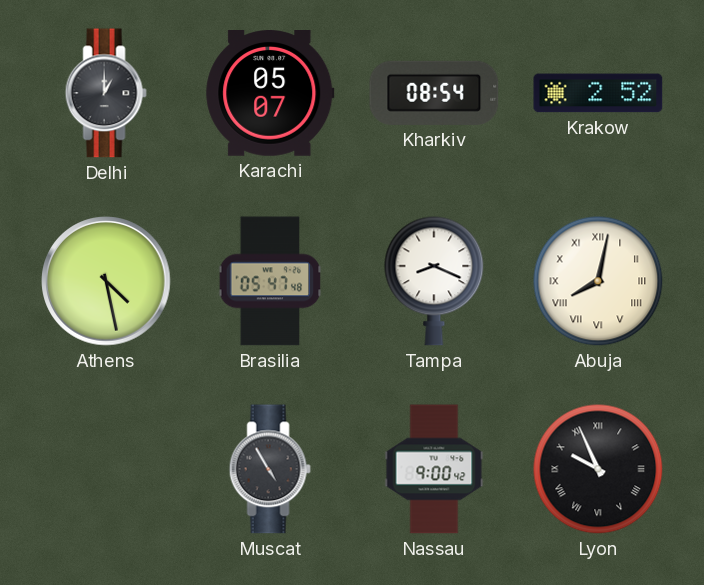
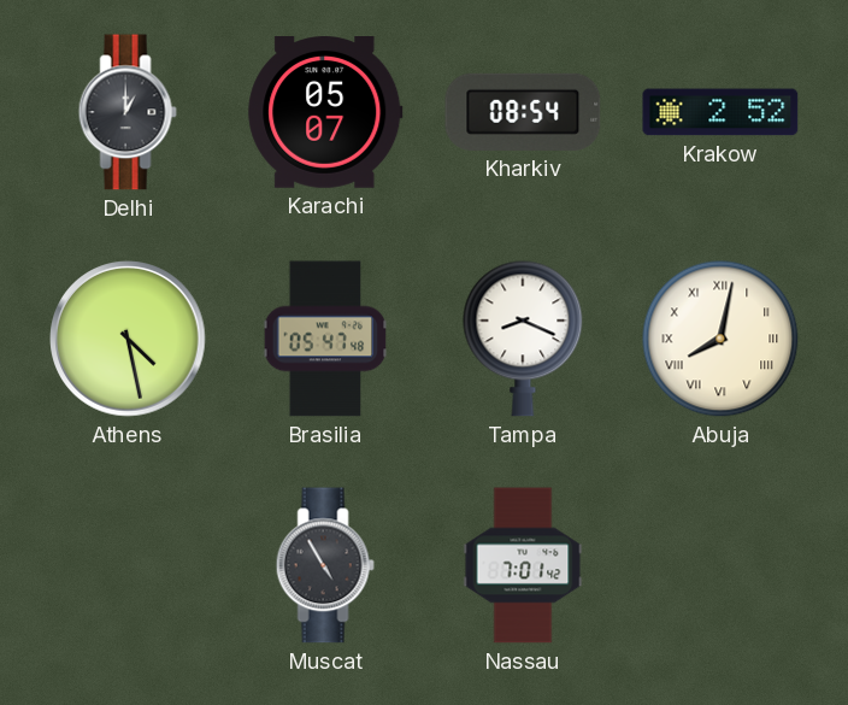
Nassau: 9:00 -> 7:01
Lyon: 9:56 -> none
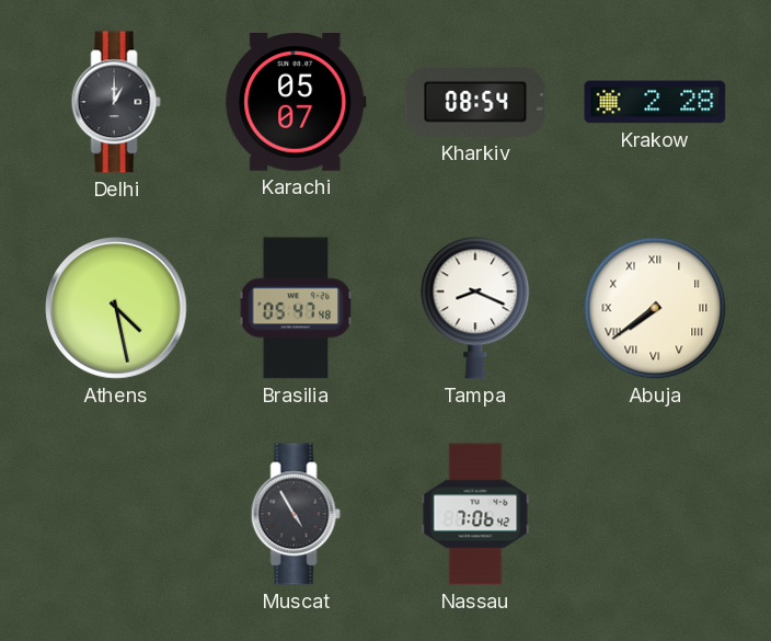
Krakow: 2:52 -> 2:28
Abuja: 8:02 -> 7:39
Nassau: 7:01 -> 7:06
